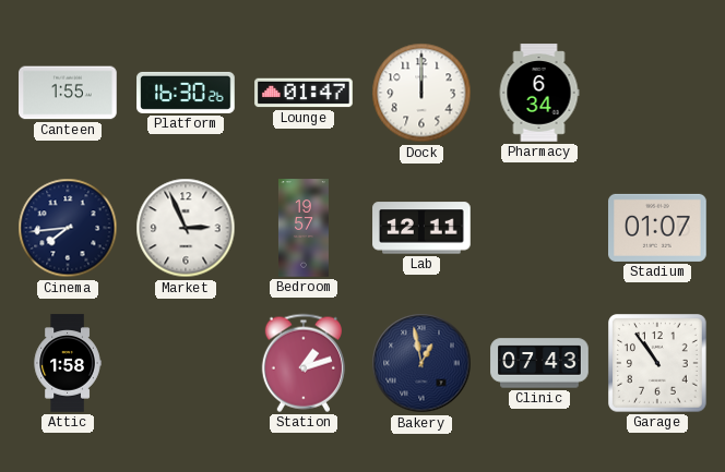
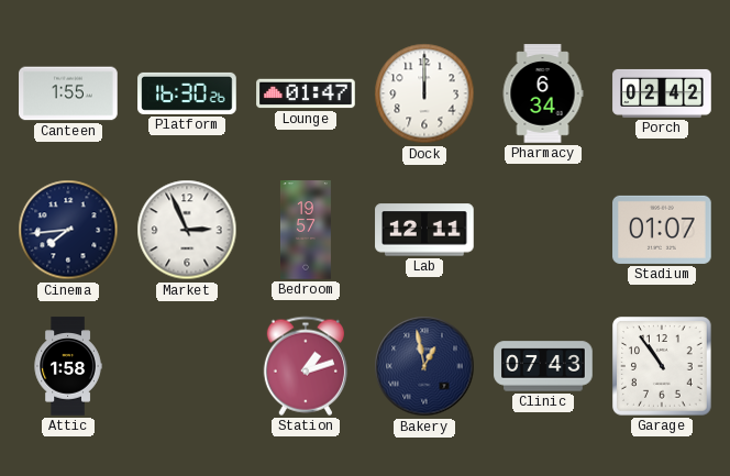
Porch: none -> 02:42
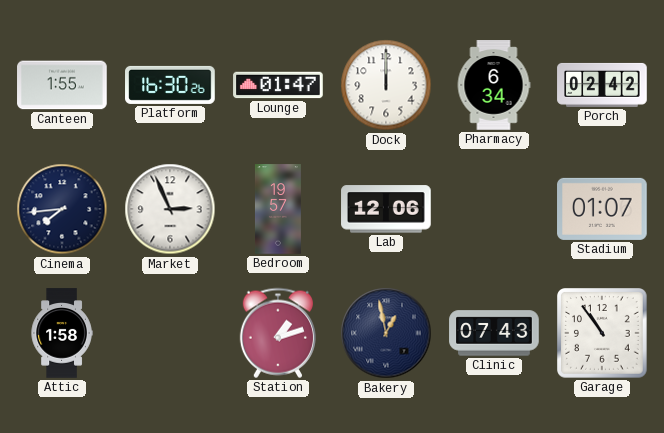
Lab: 12:11 -> 12:06
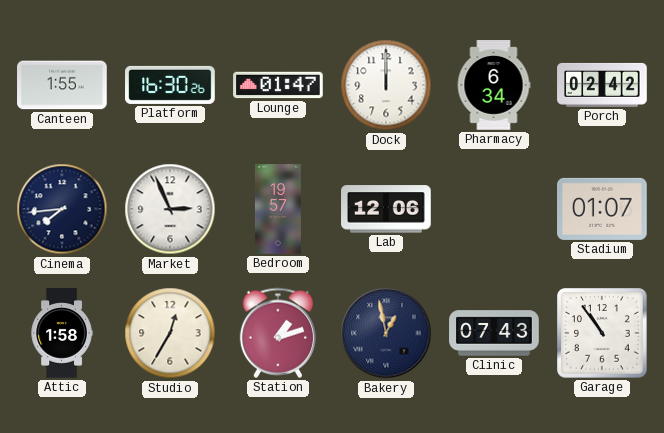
Studio: none -> 12:35
